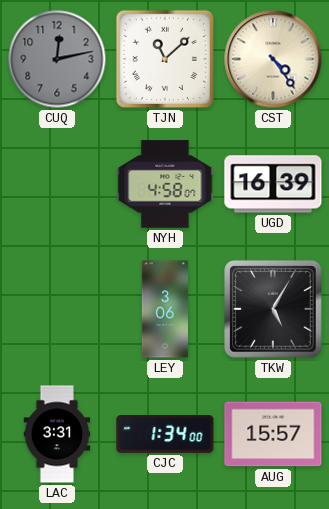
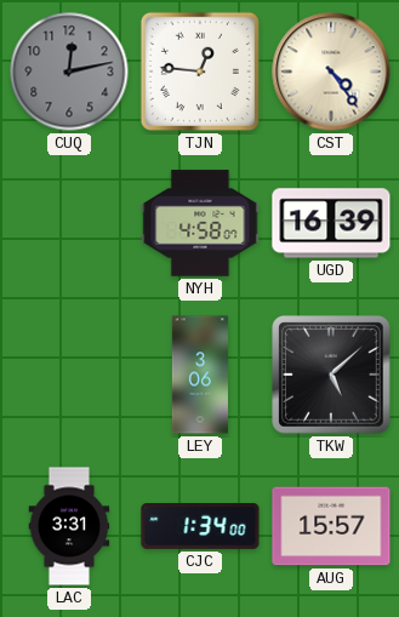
TJN: 11:08 -> 12:46
TKW: 5:05 -> 5:08
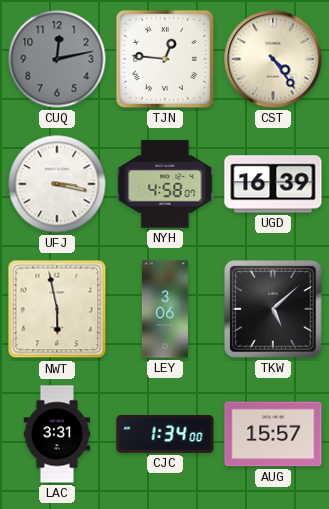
UFJ: none -> 3:17
NWT: none -> 5:58
